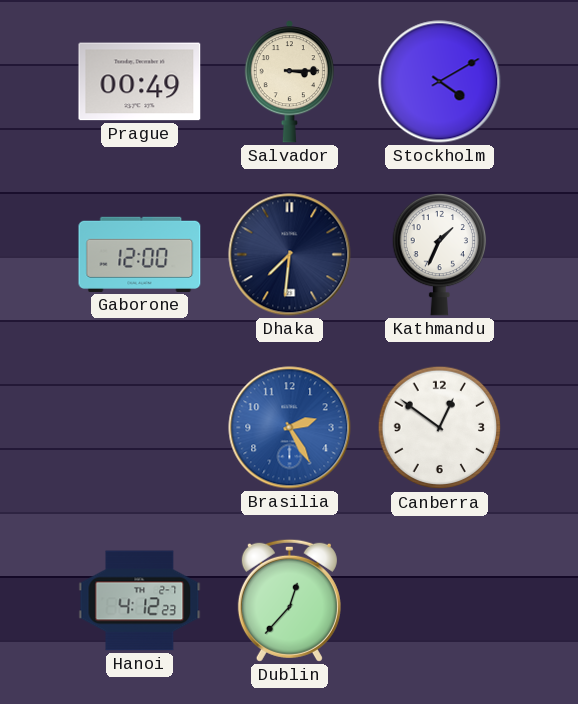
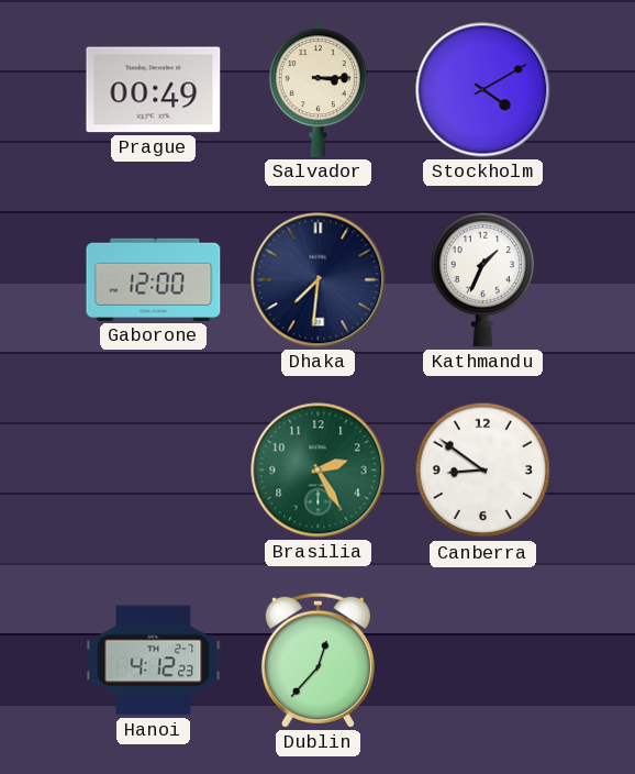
Brasilia dial: blue -> green
Canberra: 12:51 -> 8:51
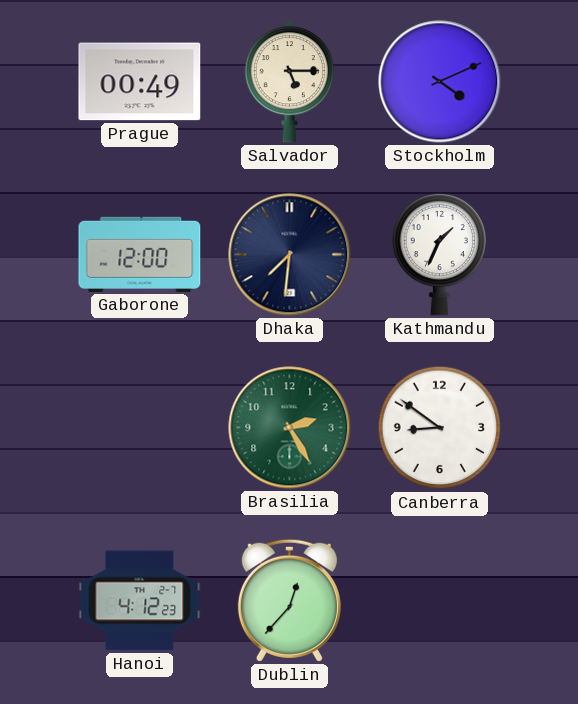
Salvador: 3:15 -> 5:15
Stockholm: 4:10 -> 4:11
